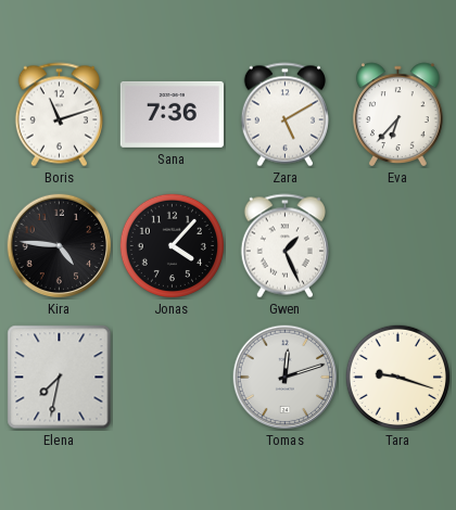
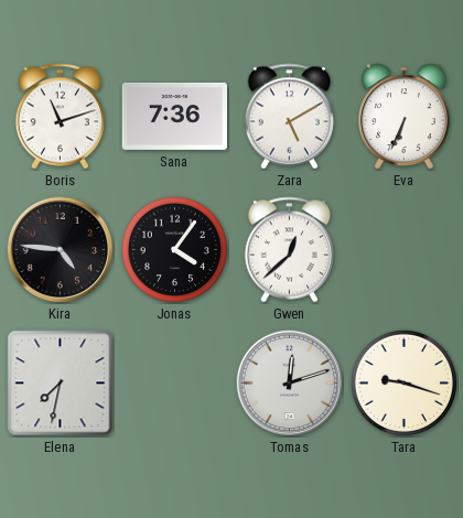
Eva: 6:37 -> 6:34
Jonas: 4:07 -> 4:06
Gwen: 1:26 -> 12:38
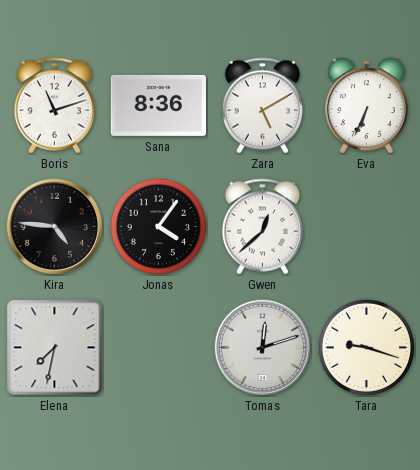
Sana: 7:36 -> 8:36
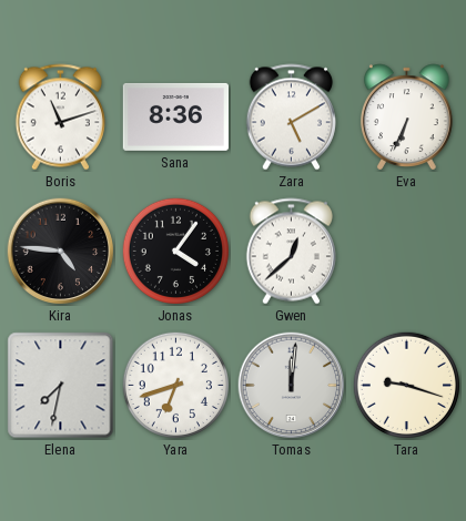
Yara: none -> 6:42
Tomas: 12:12 -> 12:01
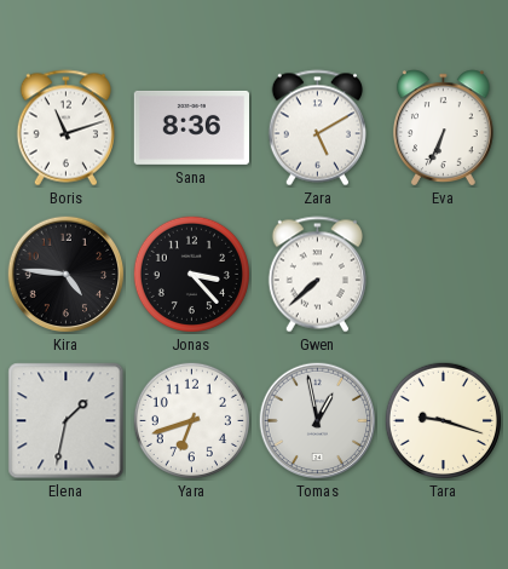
Jonas: 4:06 -> 3:23
Gwen: 12:38 -> 7:38
Elena: 7:32 -> 1:32
Tomas: 12:01 -> 12:58
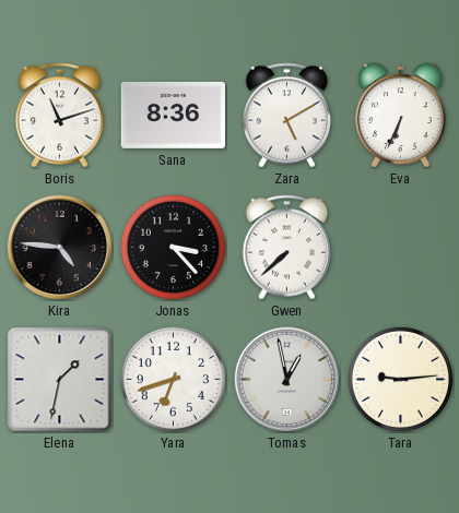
Tara: 9:18 -> 9:14
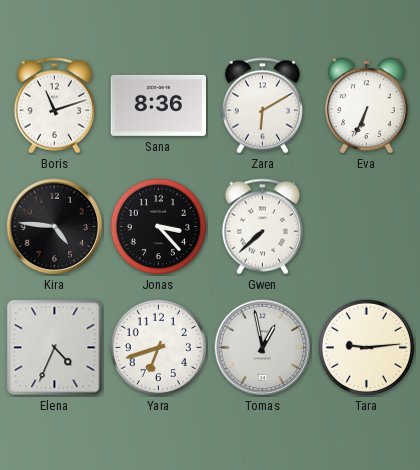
Zara: 5:10 -> 6:10
Elena: 1:32 -> 4:34
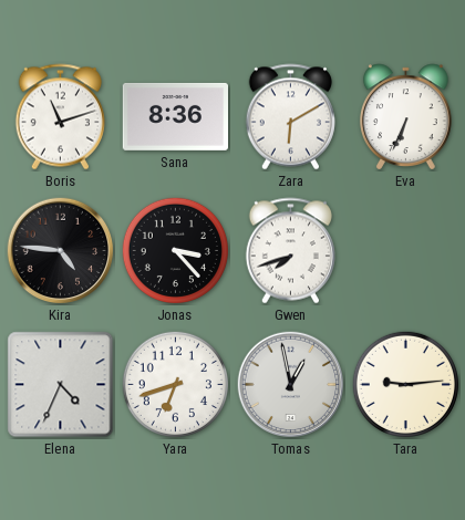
Gwen: 7:38 -> 7:42
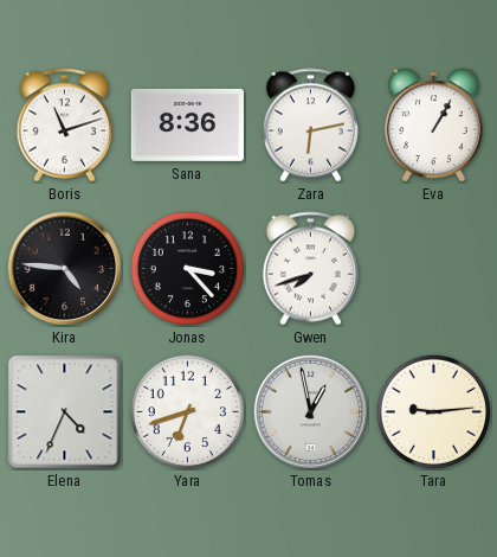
Zara: 6:10 -> 6:13
Eva: 6:34 -> 1:05
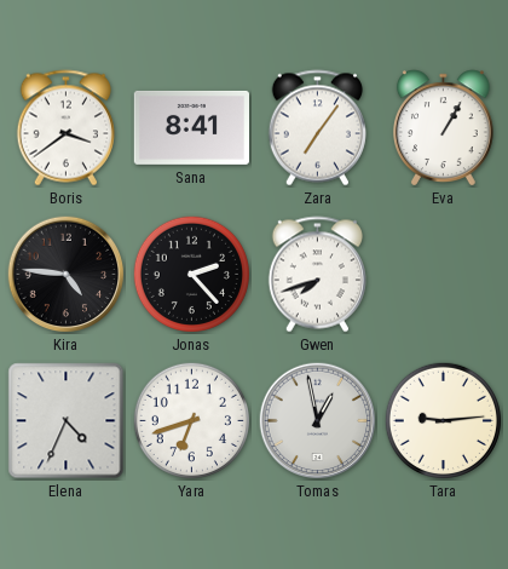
Boris: 11:12 -> 3:39
Sana: 8:36 -> 8:41
Zara: 6:13 -> 7:06
Jonas: 3:23 -> 2:23
